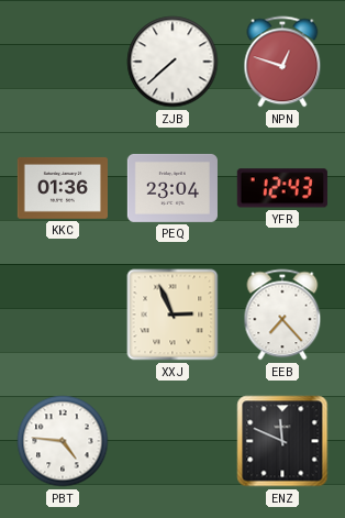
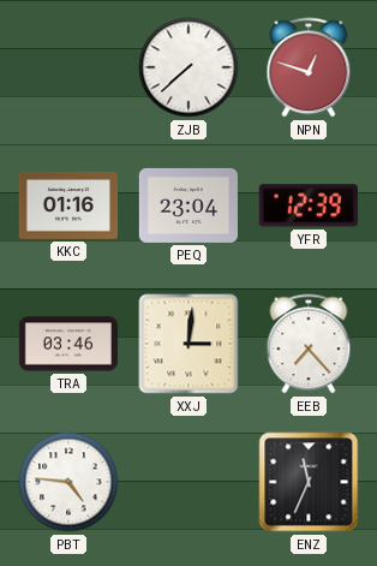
KKC: 01:36 -> 01:16
YFR: 12:43 -> 12:39
TRA: none -> 03:46
XXJ: 2:56 -> 3:01
ENZ: 11:49 -> 11:34
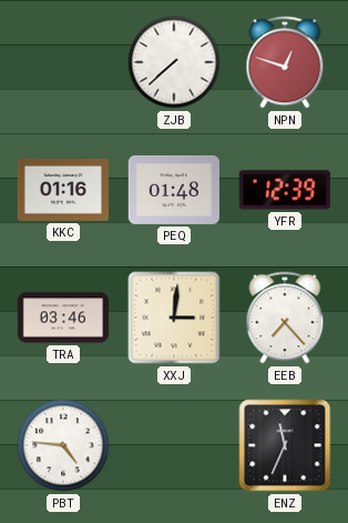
PEQ: 23:04 -> 01:48
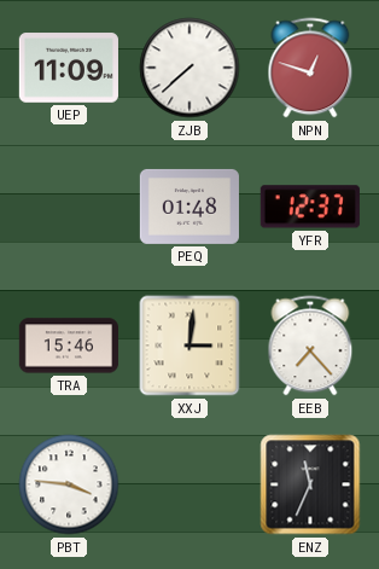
UEP: none -> 11:09
KKC: 01:16 -> none
YFR: 12:39 -> 12:37
TRA: 03:46 -> 15:46
PBT: 4:46 -> 3:46
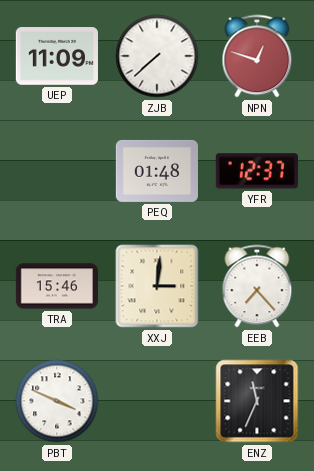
PBT: 3:46 -> 3:49
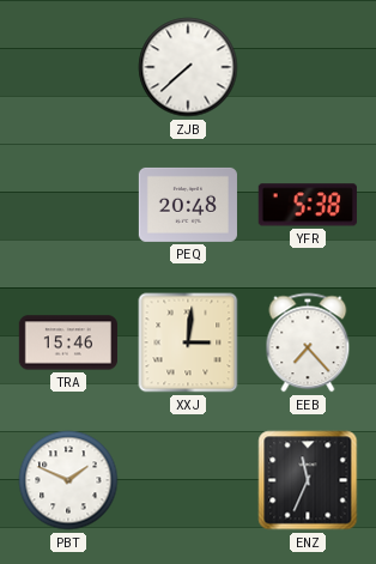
UEP: 11:09 -> none
NPN: 12:48 -> none
PEQ: 01:48 -> 20:48
YFR: 12:37 -> 5:38
PBT: 3:49 -> 1:49
